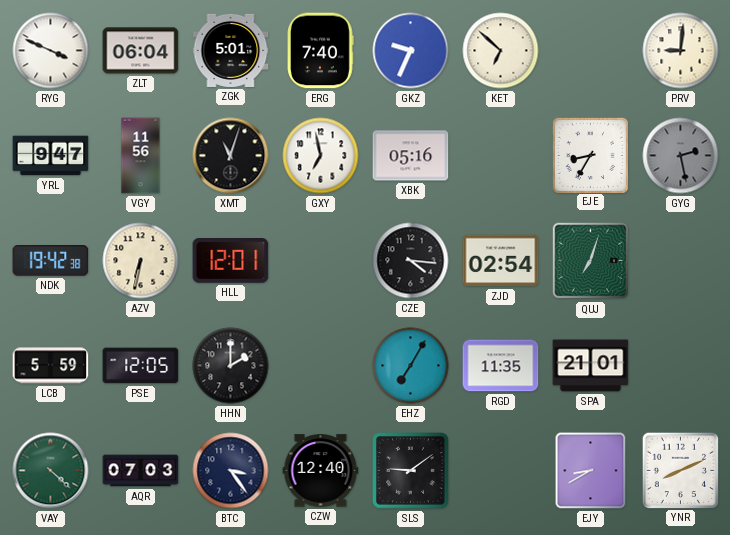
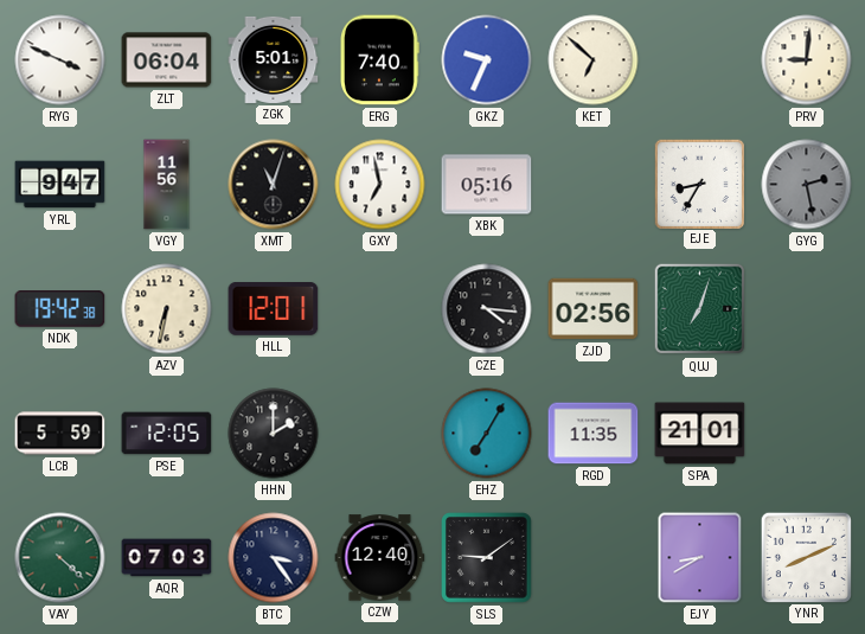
ZJD: 02:54 -> 02:56
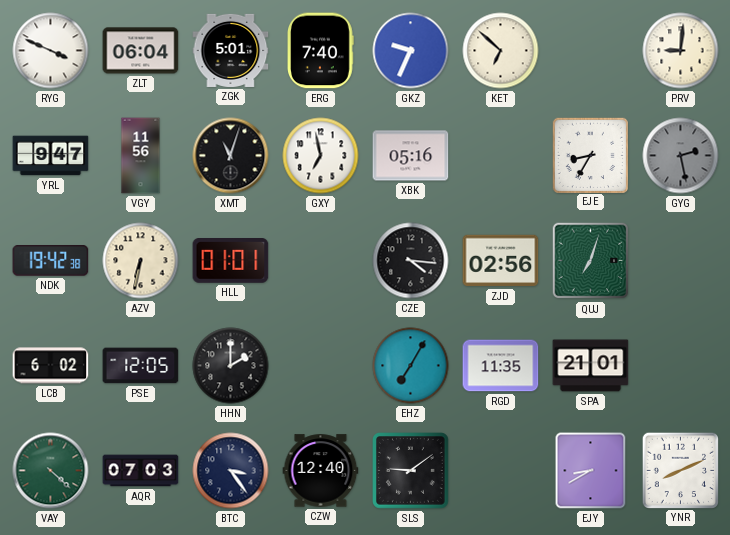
HLL: 12:01 -> 01:01
LCB: 5:59 -> 6:02
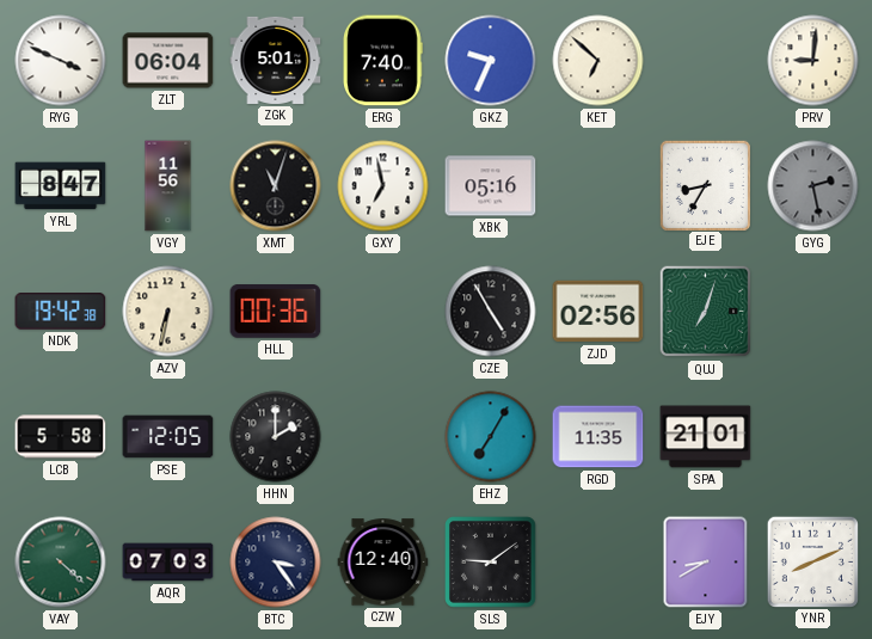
YRL: 9:47 -> 8:47
HLL: 01:01 -> 00:36
CZE: 4:16 -> 4:55
LCB: 6:02 -> 5:58
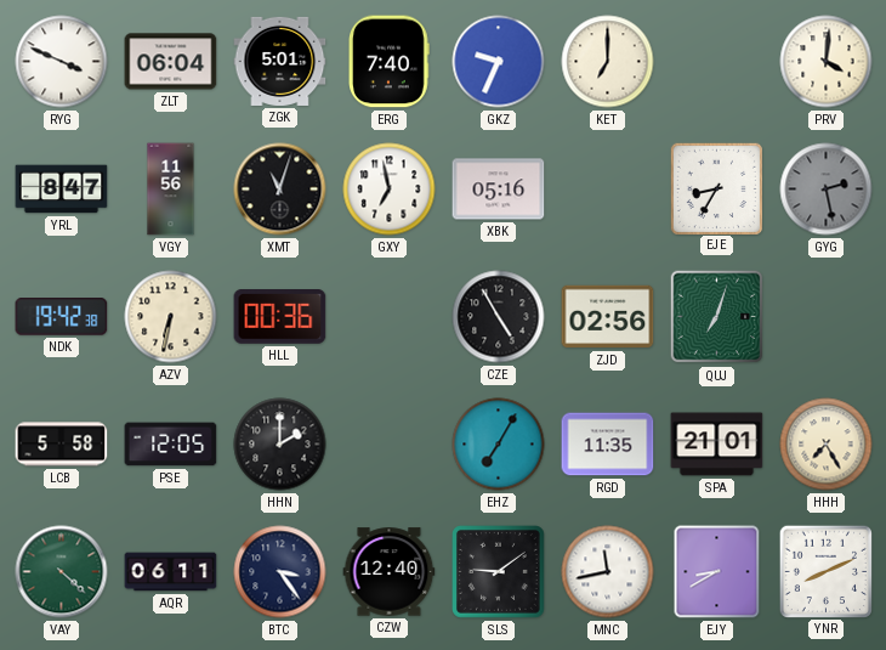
KET: 6:52 -> 7:00
PRV: 9:01 -> 4:01
HHH: none -> 7:25
AQR: 07:03 -> 06:11
MNC: none -> 11:43
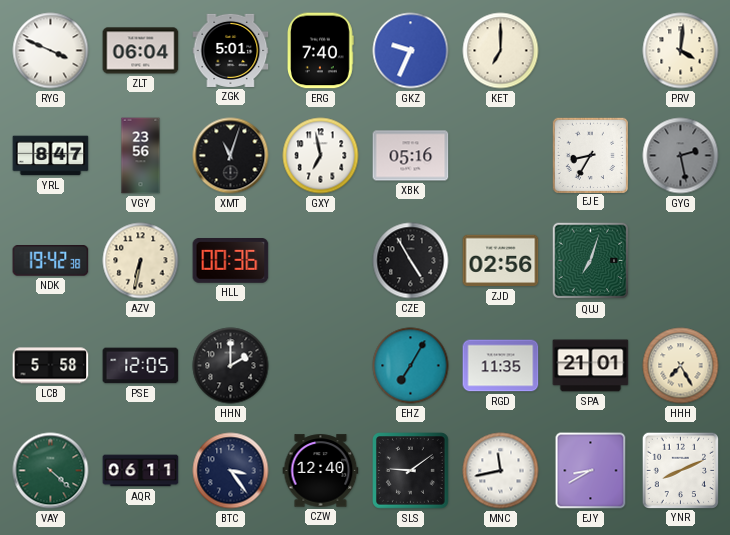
VGY: 11:56 -> 23:56
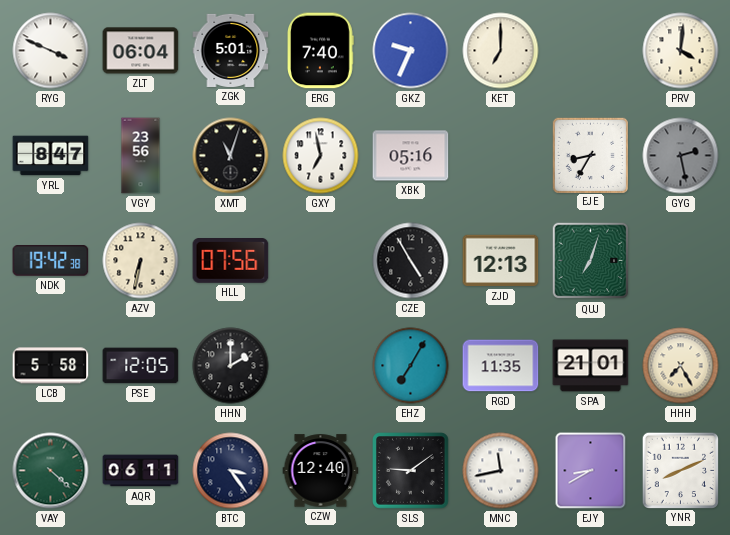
HLL: 00:36 -> 07:56
ZJD: 02:56 -> 12:13
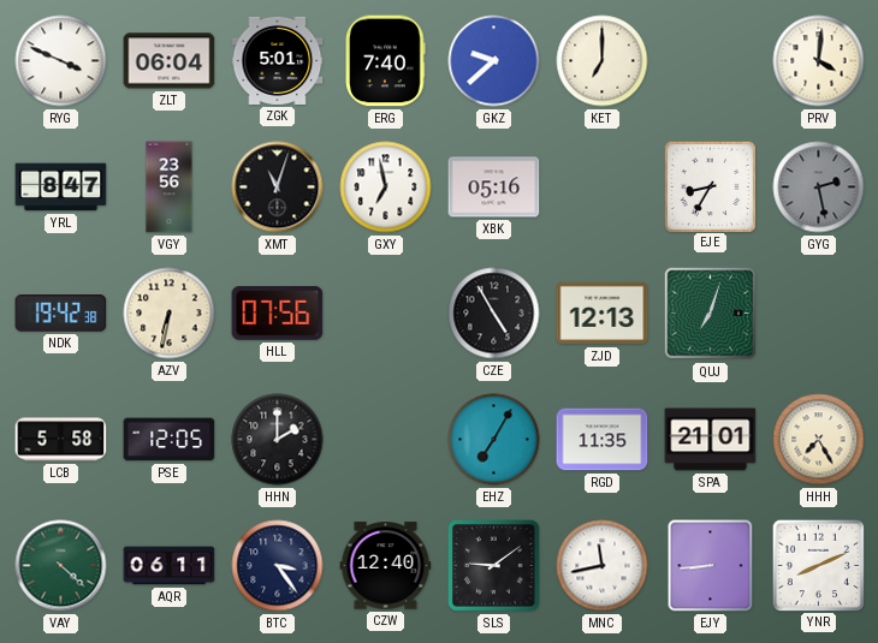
GKZ: 9:34 -> 9:38
EJY: 8:40 -> 8:44
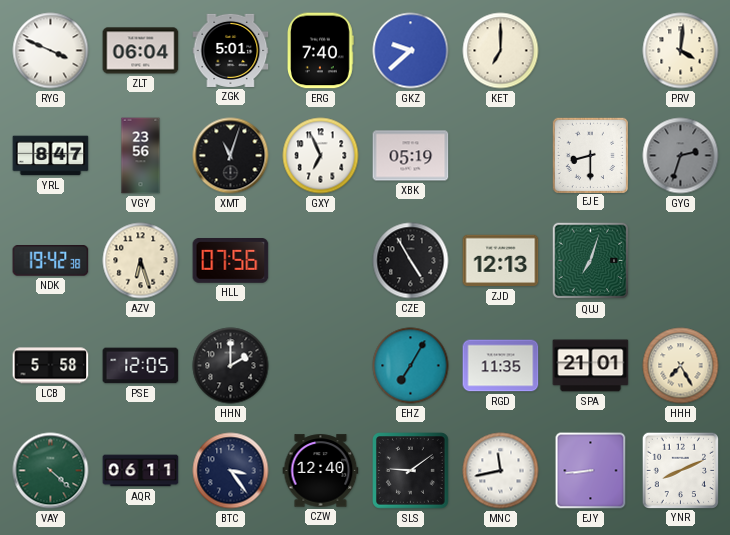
GXY: 6:58 -> 6:56
XBK: 05:16 -> 05:19
EJE: 8:35 -> 8:30
GYG: 2:28 -> 2:33
AZV: 6:32 -> 6:27
